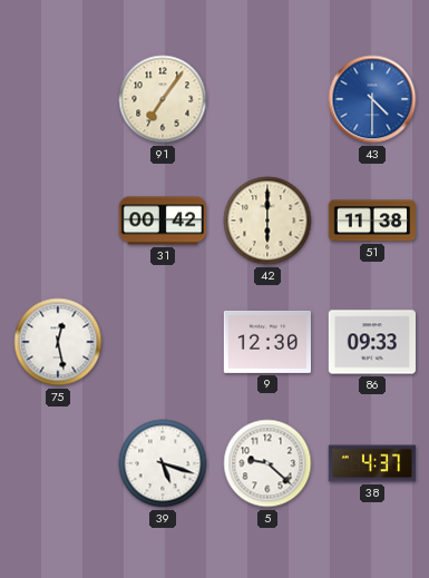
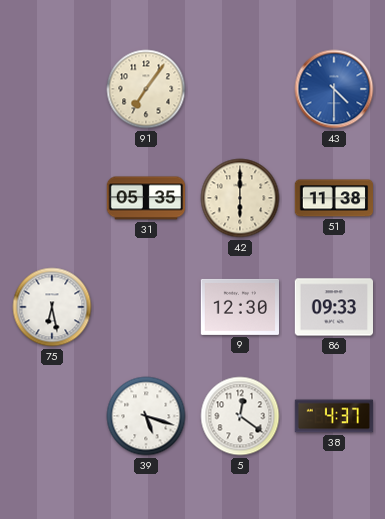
31: 00:42 -> 05:35
75: 12:28 -> 6:28
5: 9:22 -> 12:21
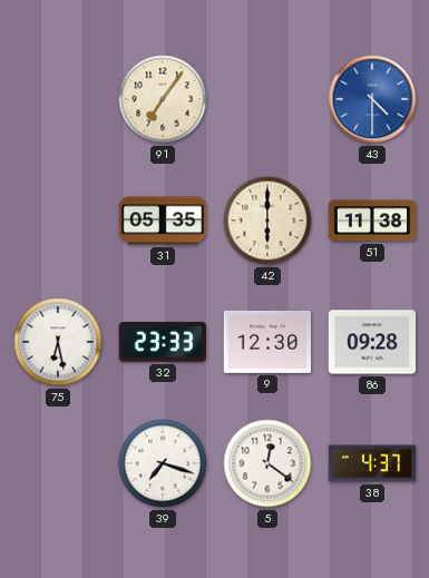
32: none -> 23:33
86: 09:33 -> 09:28
39: 5:18 -> 7:18
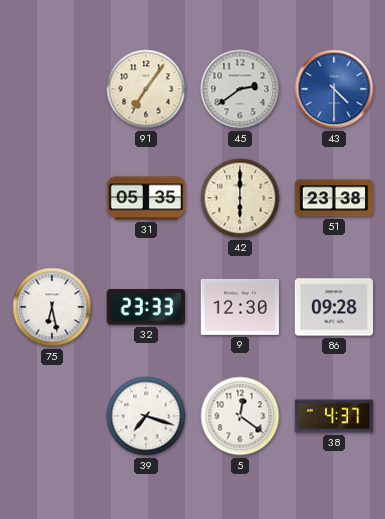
45: none -> 2:39
51: 11:38 -> 23:38
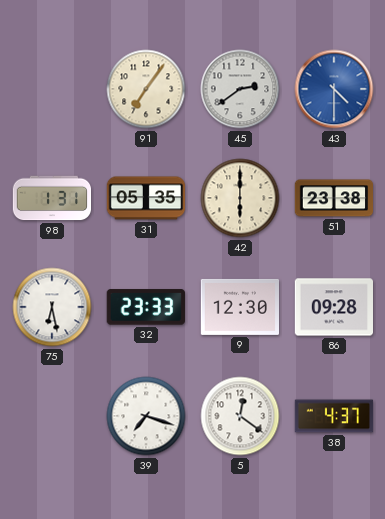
98: none -> 1:31
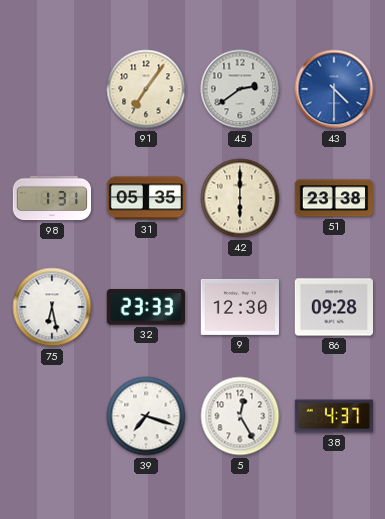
5: 12:21 -> 12:25
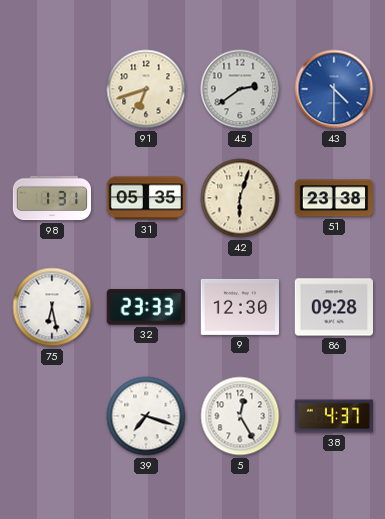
91: 7:06 -> 6:42
42: 6:00 -> 6:03
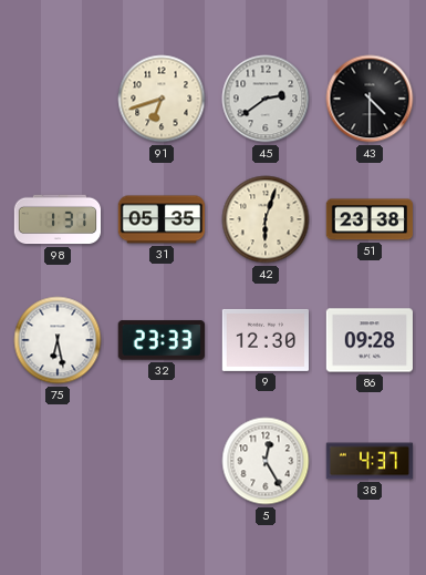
43 dial: blue -> black
39: 7:18 -> none
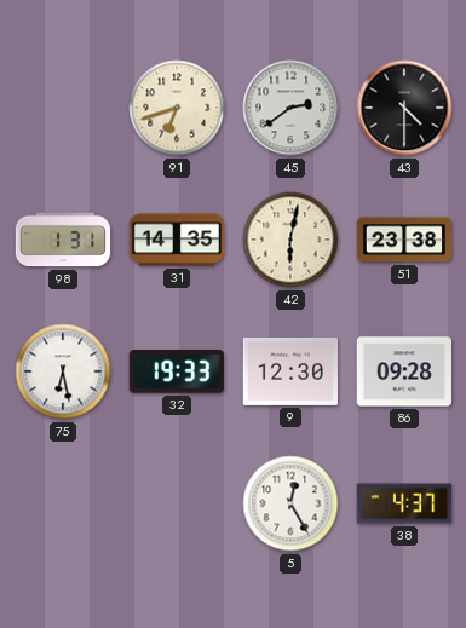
31: 05:35 -> 14:35
42: 6:03 -> 6:02
32: 23:33 -> 19:33
